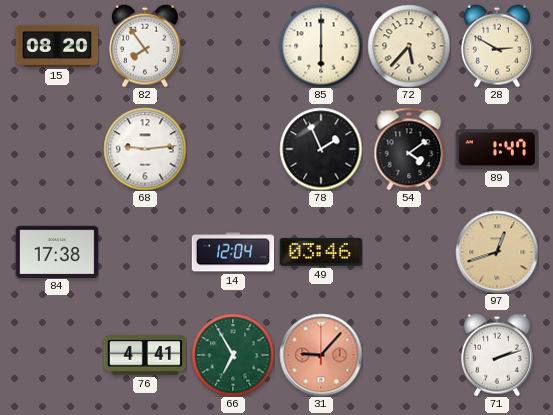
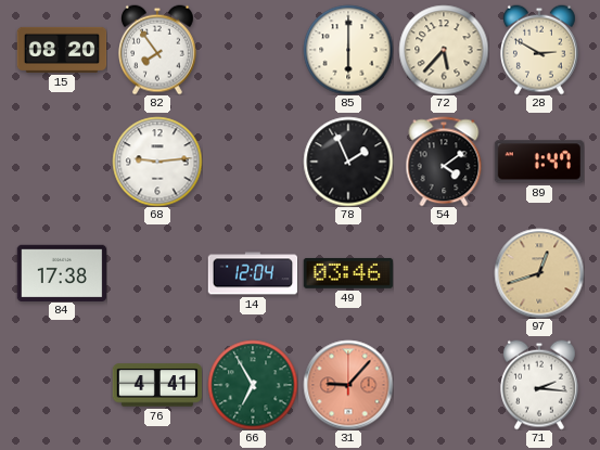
71: 2:12 -> 2:16
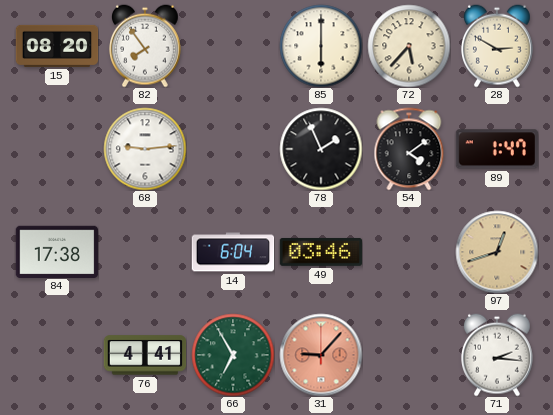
14: 12:04 -> 6:04
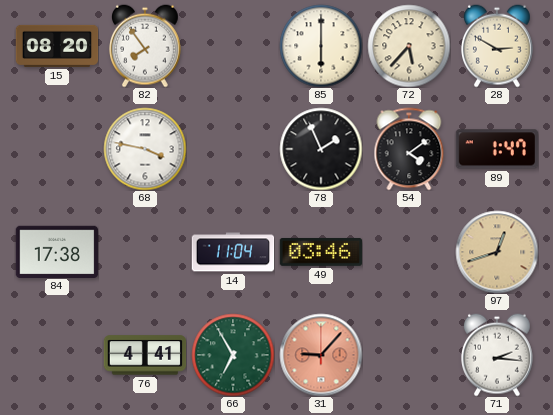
68: 9:14 -> 3:47
14: 6:04 -> 11:04
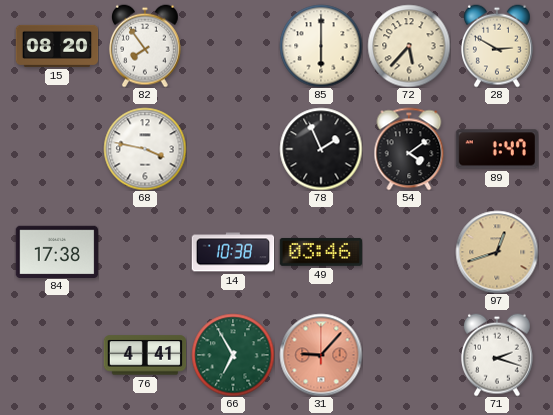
14: 11:04 -> 10:38
71: 2:16 -> 2:18
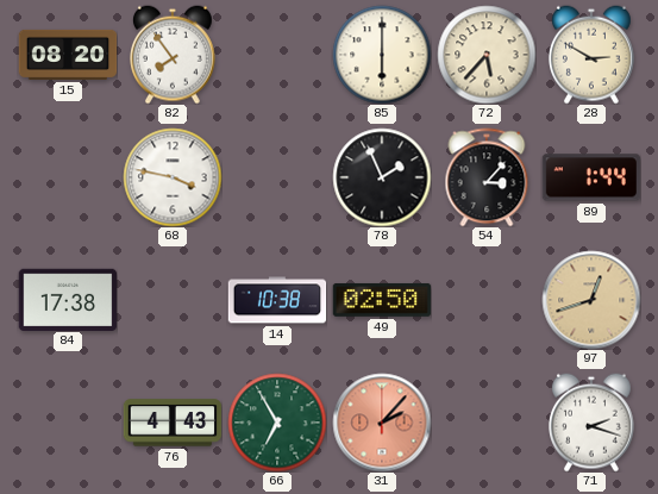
54: 4:09 -> 3:07
89: 1:47 -> 1:44
49: 03:46 -> 02:50
76: 4:41 -> 4:43
31: 9:07 -> 2:07
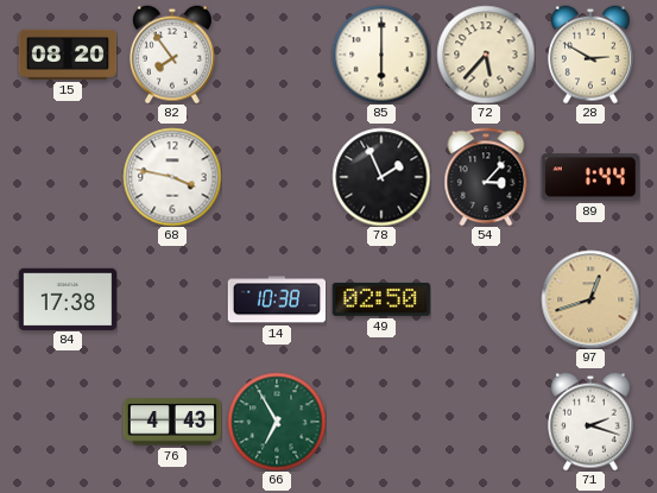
31: 2:07 -> none
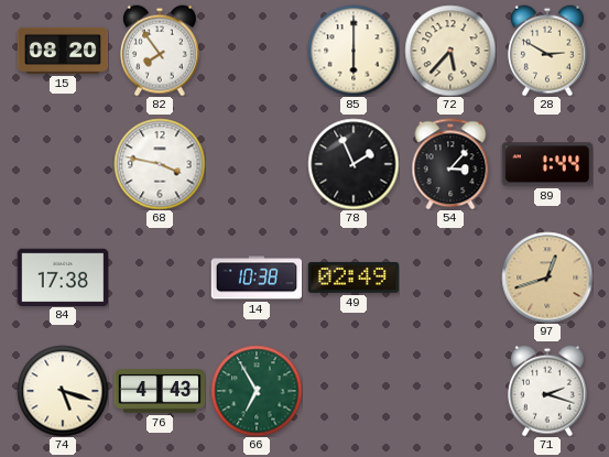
49: 02:50 -> 02:49
74: none -> 5:18
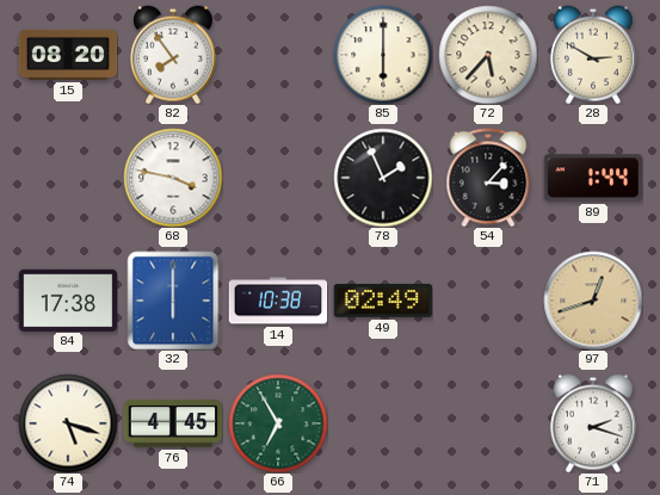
32: none -> 6:00
76: 4:43 -> 4:45
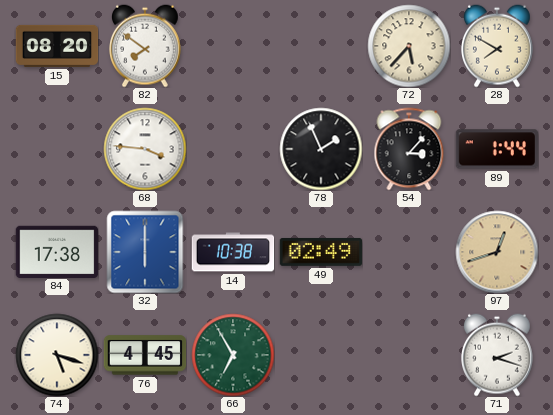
82: 7:54 -> 7:51
85: 6:00 -> none
28: 2:50 -> 7:50
68: 3:47 -> 3:46
